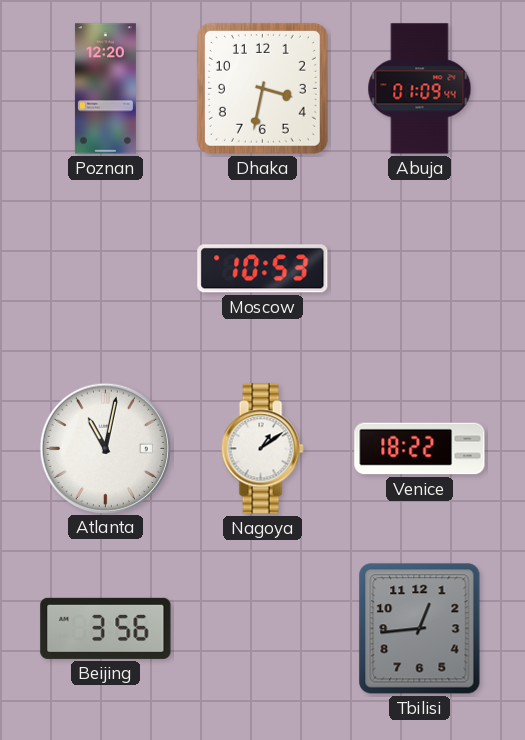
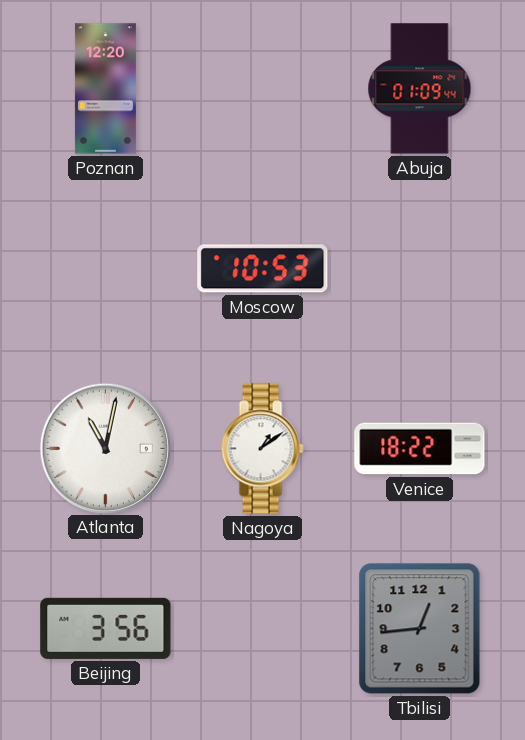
Dhaka: 3:32 -> none
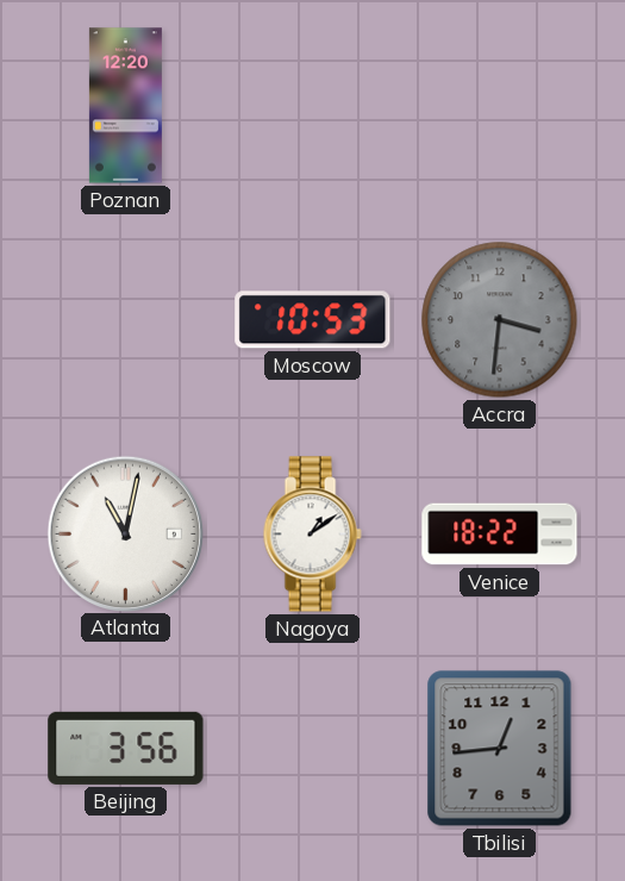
Abuja: 01:09 -> none
Accra: none -> 3:31
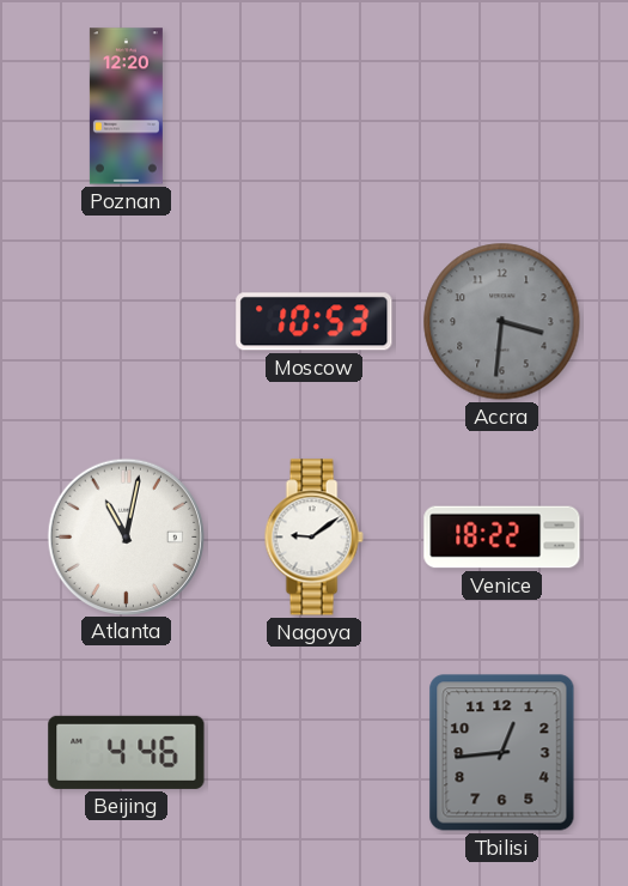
Nagoya: 1:09 -> 9:09
Beijing: 3:56 -> 4:46
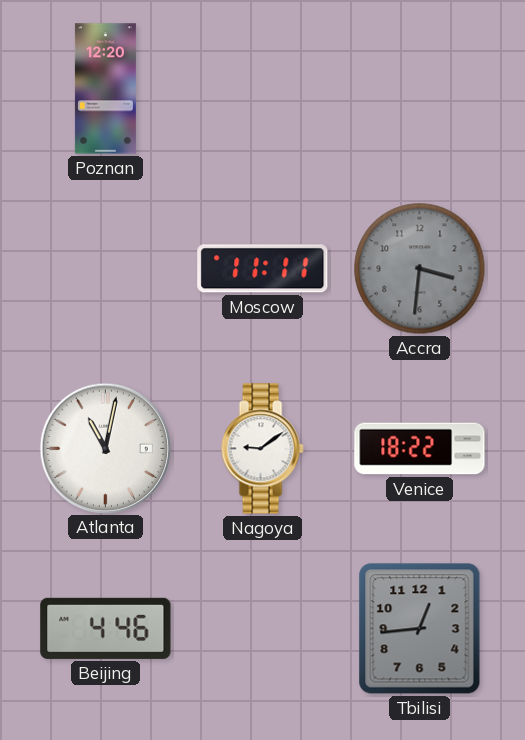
Moscow: 10:53 -> 11:11
